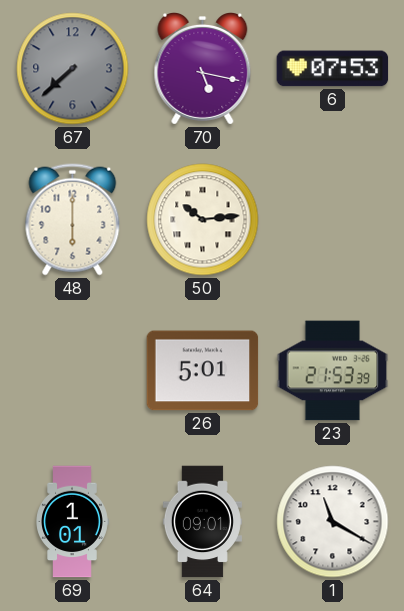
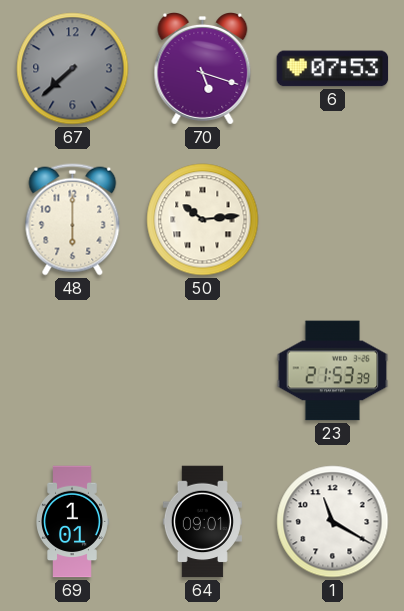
70: 5:17 -> 5:18
26: 5:01 -> none
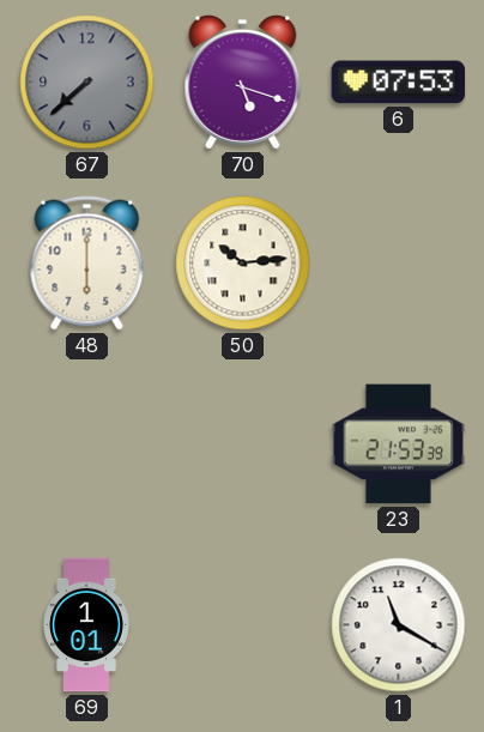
64: 09:01 -> none
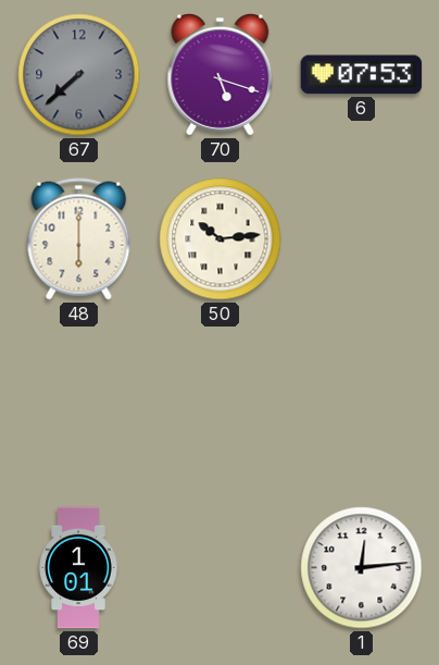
23: 21:53 -> none
1: 11:20 -> 12:14
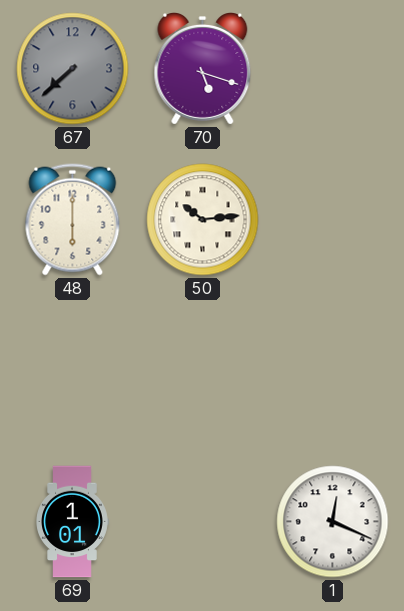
6: 07:53 -> none
1: 12:14 -> 12:19
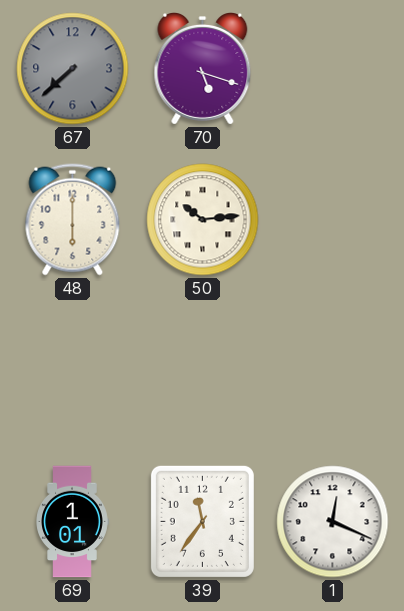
39: none -> 11:36
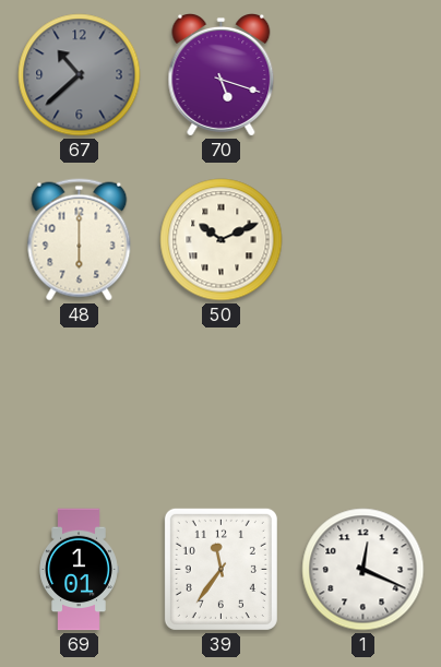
67: 7:38 -> 10:38
50: 10:14 -> 10:11
